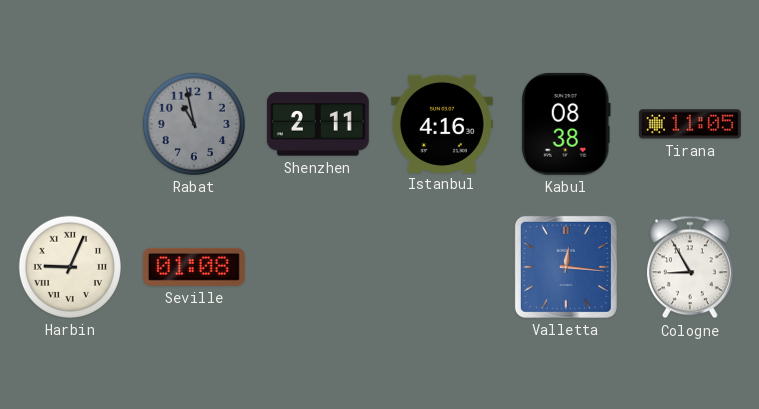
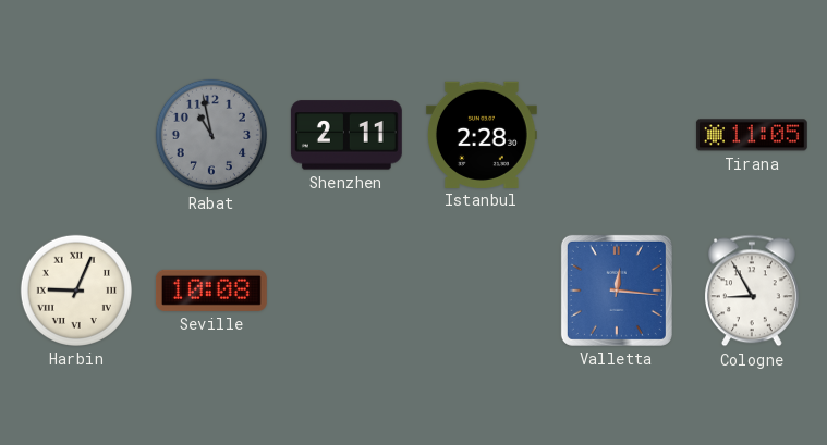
Istanbul: 4:16 -> 2:28
Kabul: 08:38 -> none
Seville: 01:08 -> 10:08
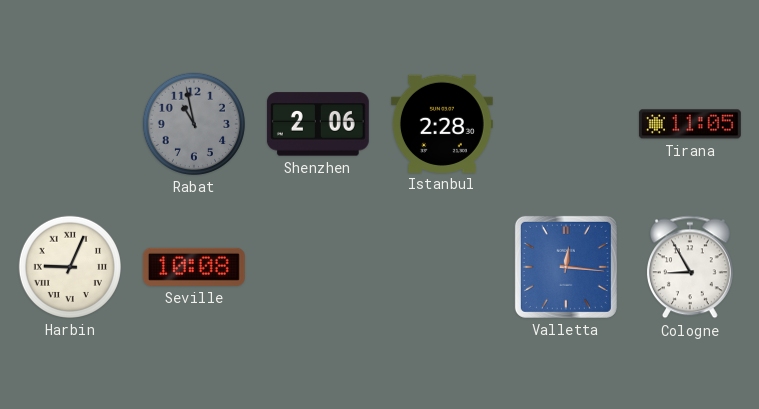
Shenzhen: 2:11 -> 2:06
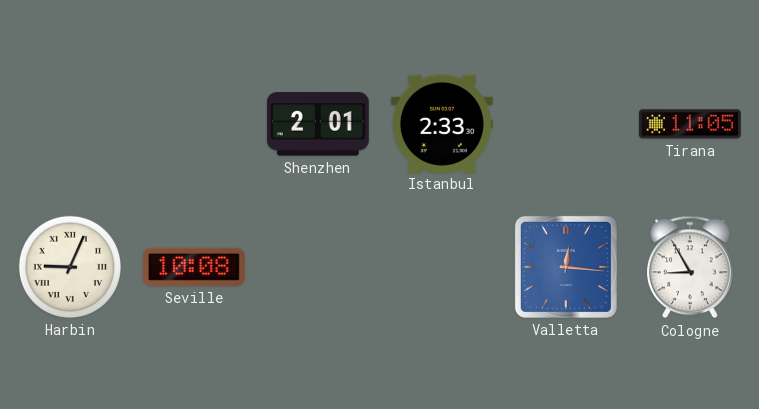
Rabat: 10:58 -> none
Shenzhen: 2:06 -> 2:01
Istanbul: 2:28 -> 2:33
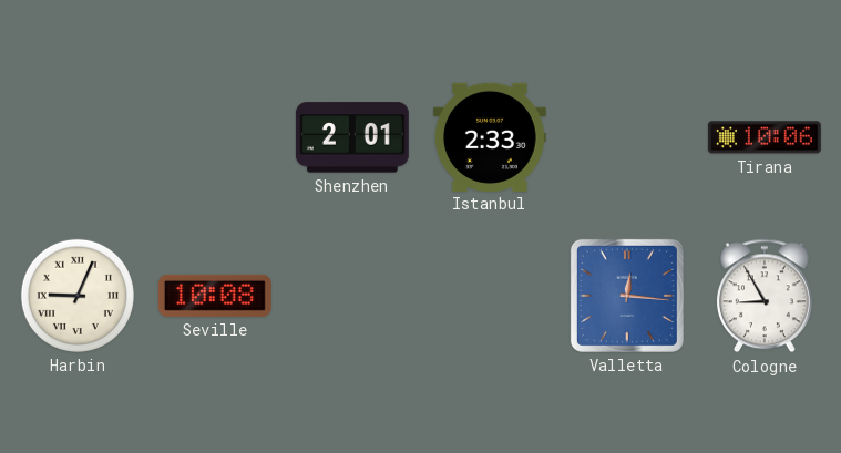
Tirana: 11:05 -> 10:06
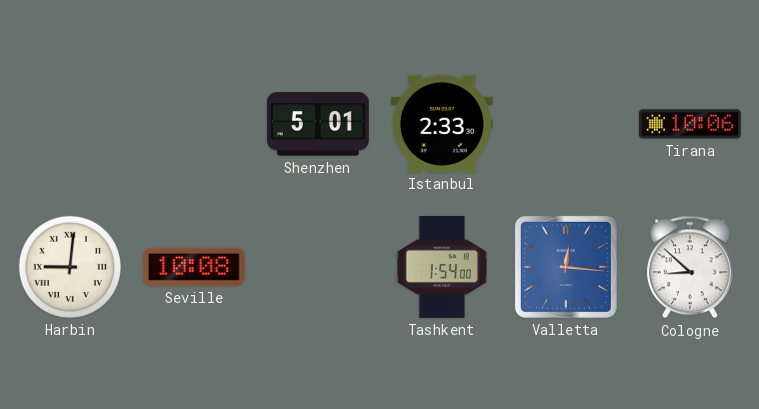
Shenzhen: 2:01 -> 5:01
Harbin: 9:04 -> 9:01
Tashkent: none -> 1:54
Cologne: 8:55 -> 8:52
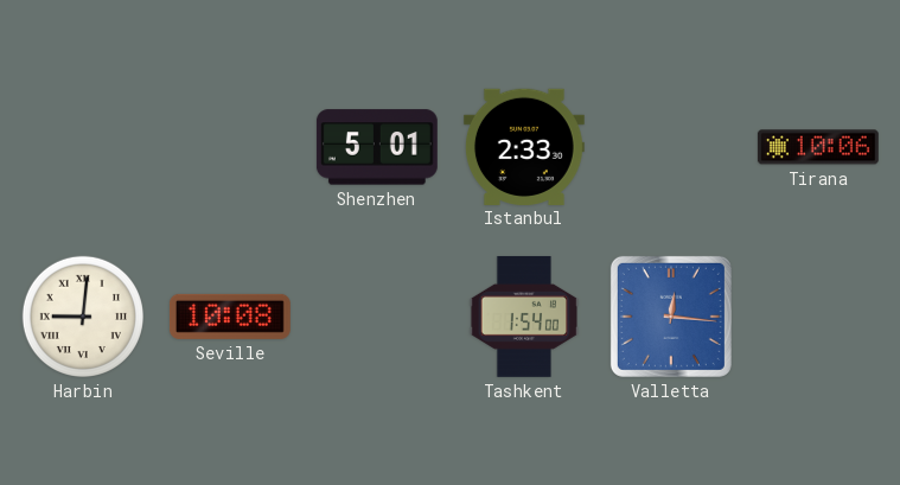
Cologne: 8:52 -> none
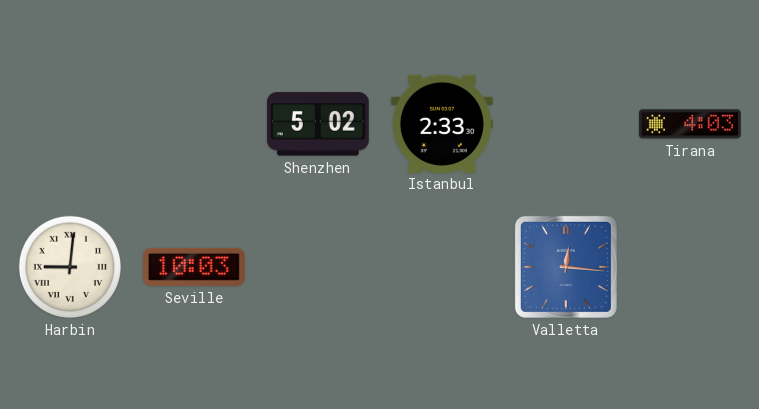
Shenzhen: 5:01 -> 5:02
Tirana: 10:06 -> 4:03
Seville: 10:08 -> 10:03
Tashkent: 1:54 -> none
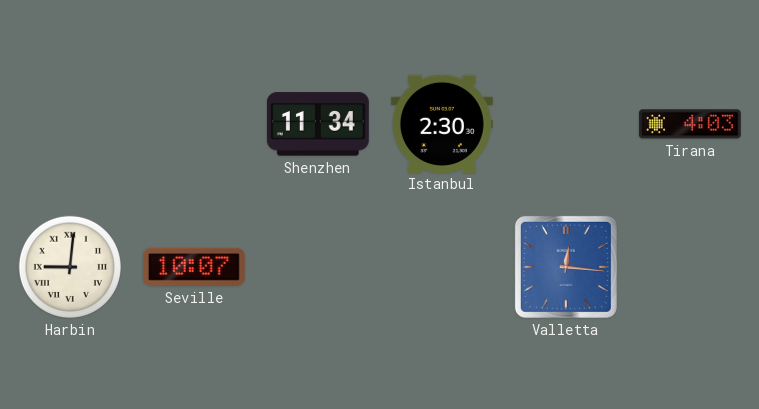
Shenzhen: 5:02 -> 11:34
Istanbul: 2:33 -> 2:30
Seville: 10:03 -> 10:07
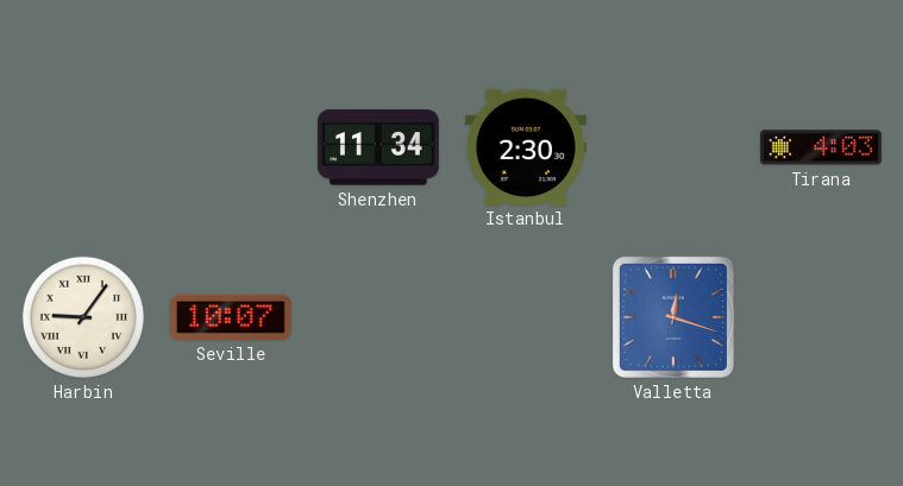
Harbin: 9:01 -> 9:06
Valletta: 12:16 -> 12:18
